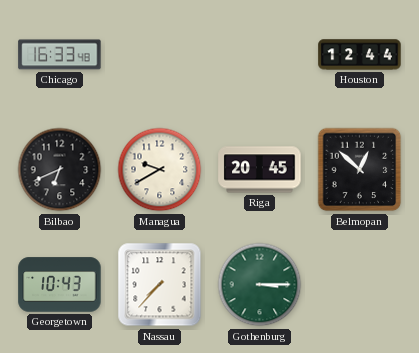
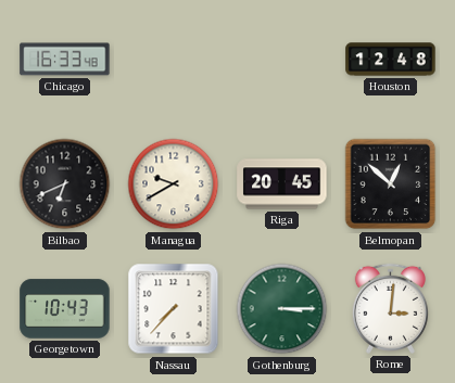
Houston: 12:44 -> 12:48
Rome: none -> 3:01
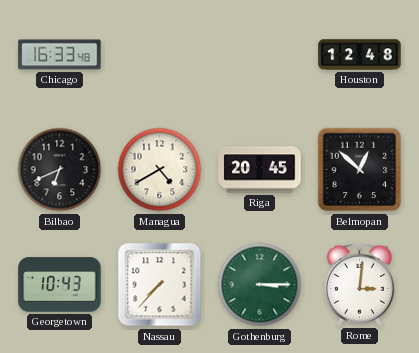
Managua: 9:40 -> 4:40
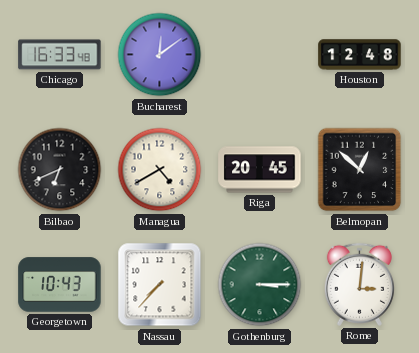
Bucharest: none -> 12:09
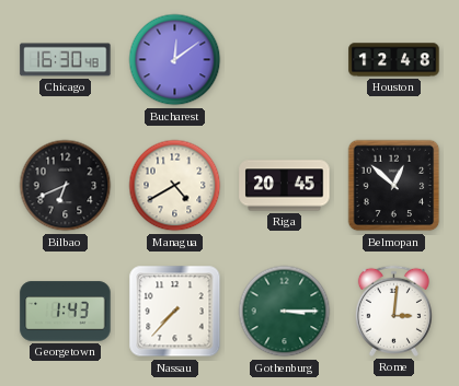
Chicago: 16:33 -> 16:30
Georgetown: 10:43 -> 1:43
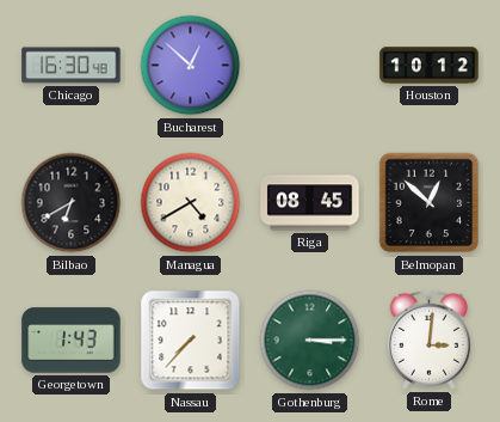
Bucharest: 12:09 -> 12:52
Houston: 12:48 -> 10:12
Bilbao: 6:41 -> 6:40
Riga: 20:45 -> 08:45
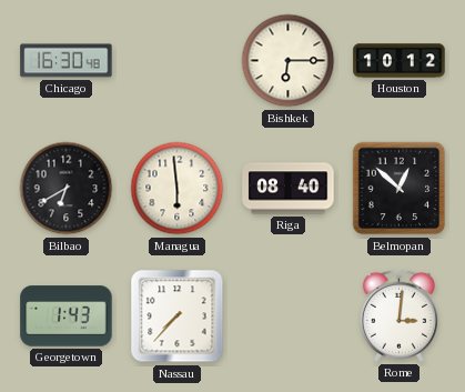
Bucharest: 12:52 -> none
Bishkek: none -> 6:15
Managua: 4:40 -> 5:59
Riga: 08:45 -> 08:40
Gothenburg: 3:15 -> none
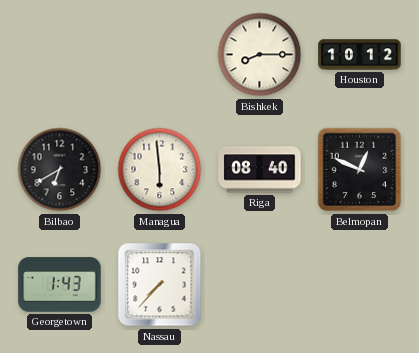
Chicago: 16:30 -> none
Bishkek: 6:15 -> 8:15
Belmopan: 12:52 -> 12:49
Rome: 3:01 -> none
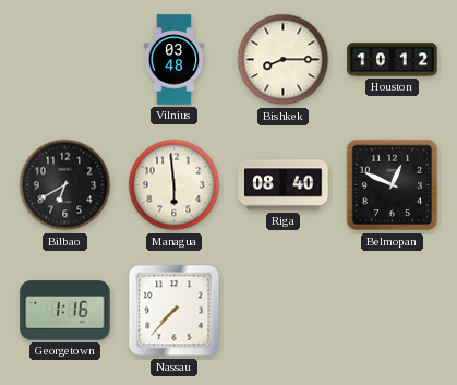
Vilnius: none -> 03:48
Georgetown: 1:43 -> 1:16
